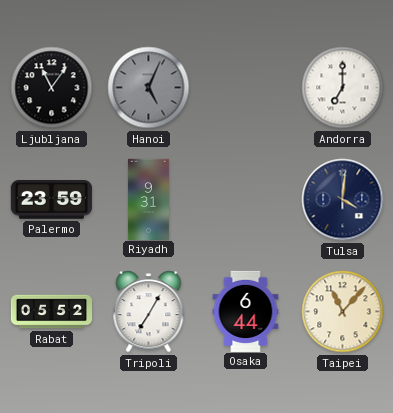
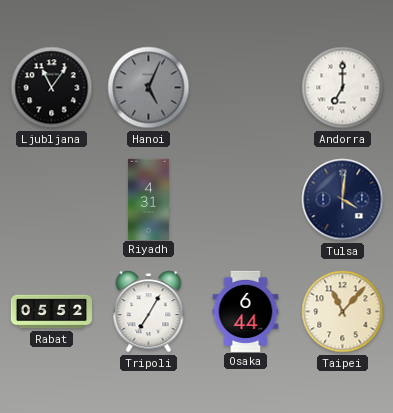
Palermo: 23:59 -> none
Riyadh: 9:31 -> 4:31
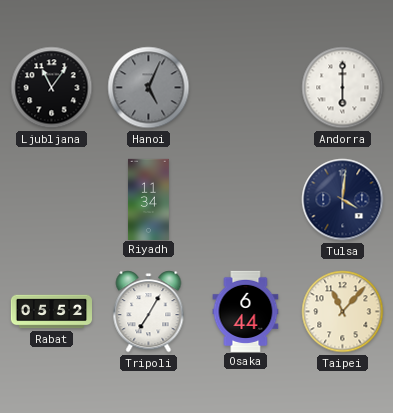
Andorra: 7:00 -> 6:00
Riyadh: 4:31 -> 11:34
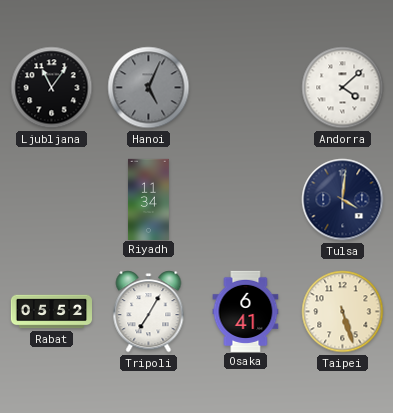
Andorra: 6:00 -> 4:08
Osaka: 6:44 -> 6:41
Taipei: 11:07 -> 5:27
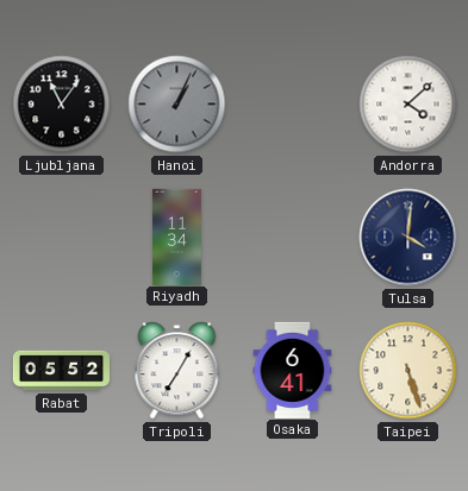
Hanoi: 5:04 -> 1:04
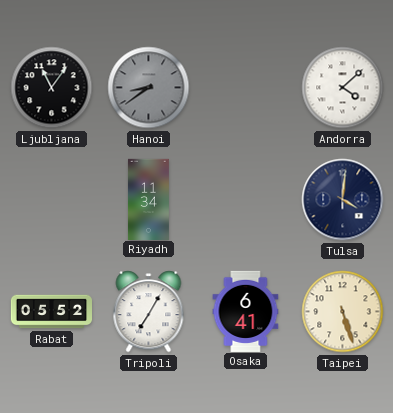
Hanoi: 1:04 -> 8:39
